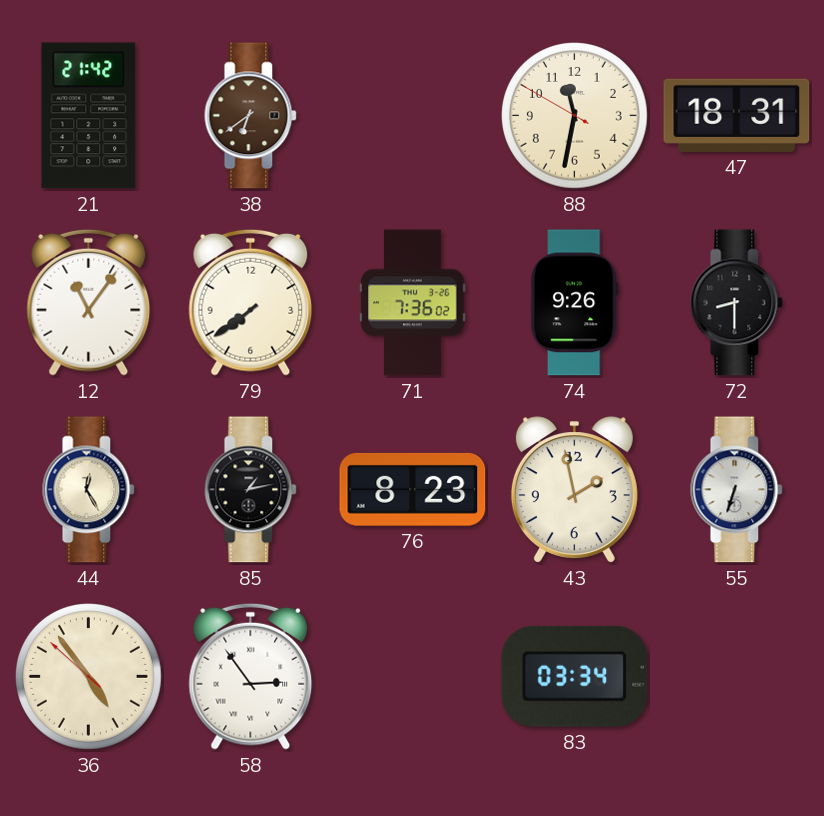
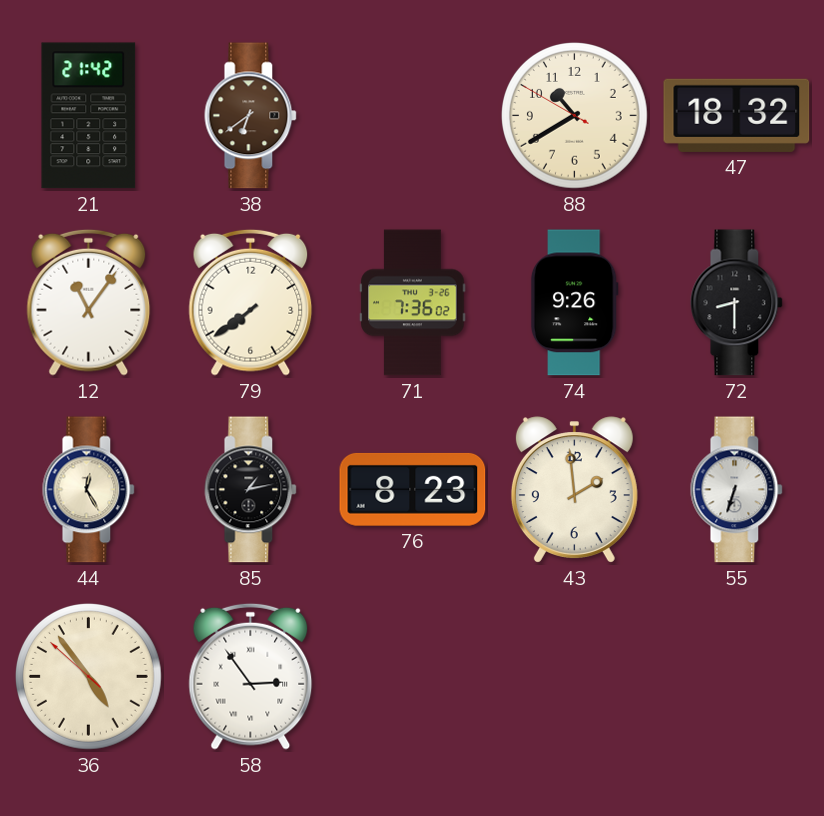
88: 11:31 -> 10:39
47: 18:31 -> 18:32
43: 1:58 -> 1:59
83: 03:34 -> none
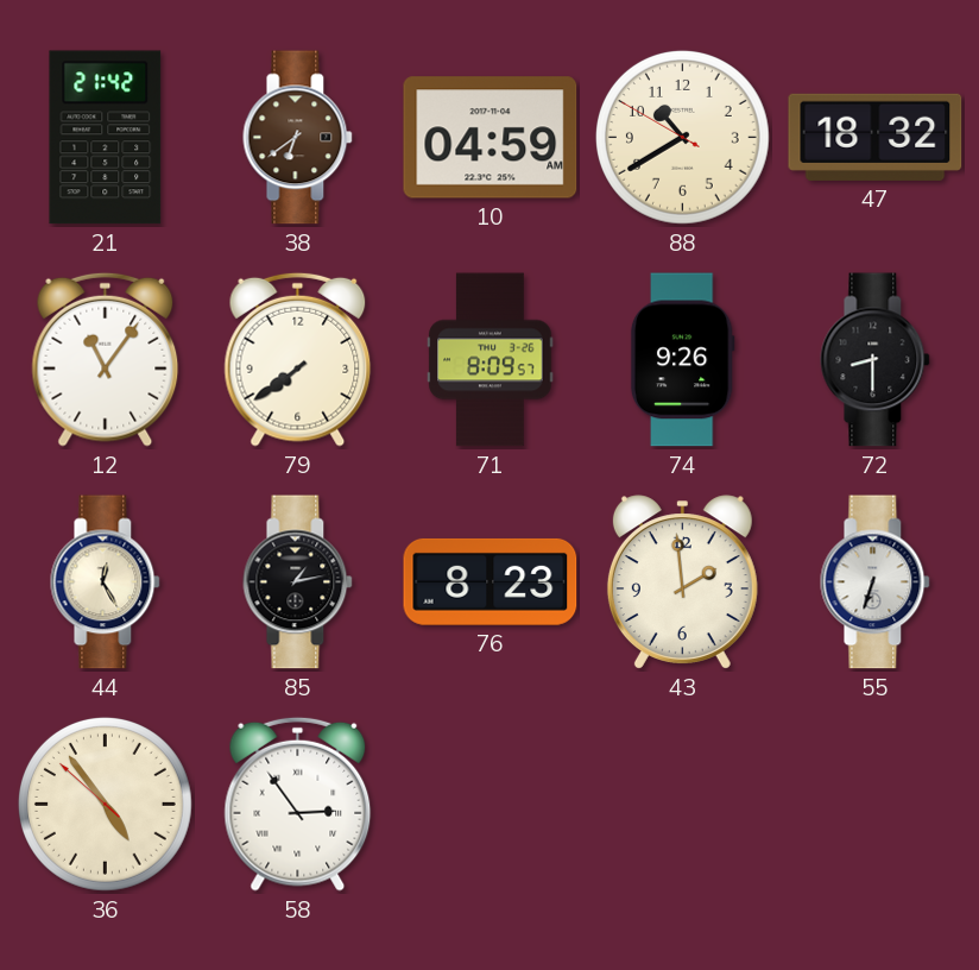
10: none -> 04:59
71: 7:36 -> 8:09
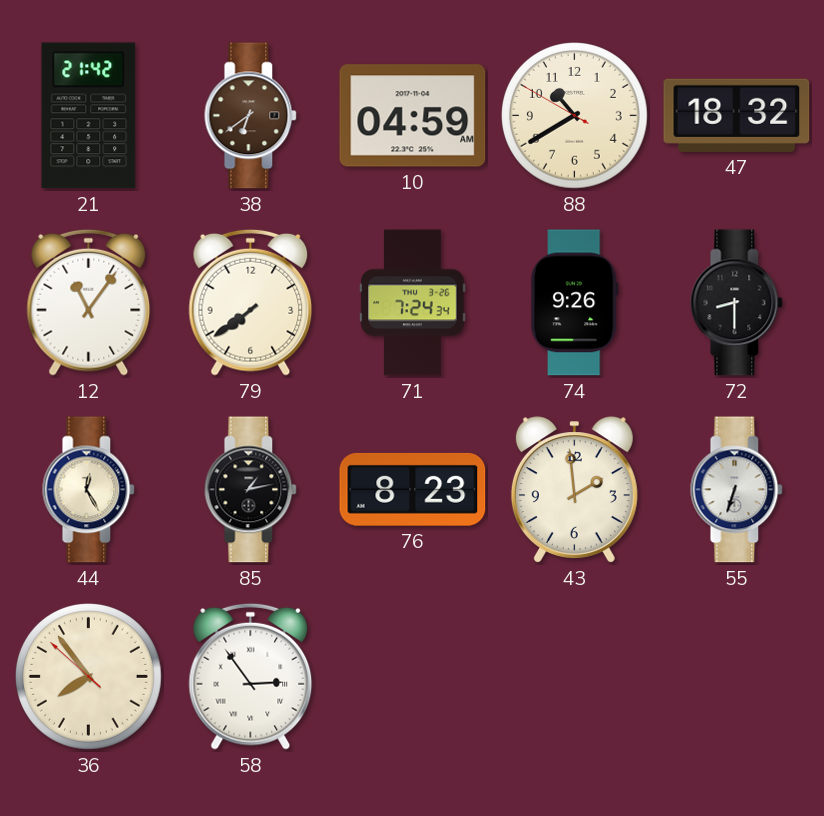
71: 8:09 -> 7:24
36: 4:53 -> 7:53
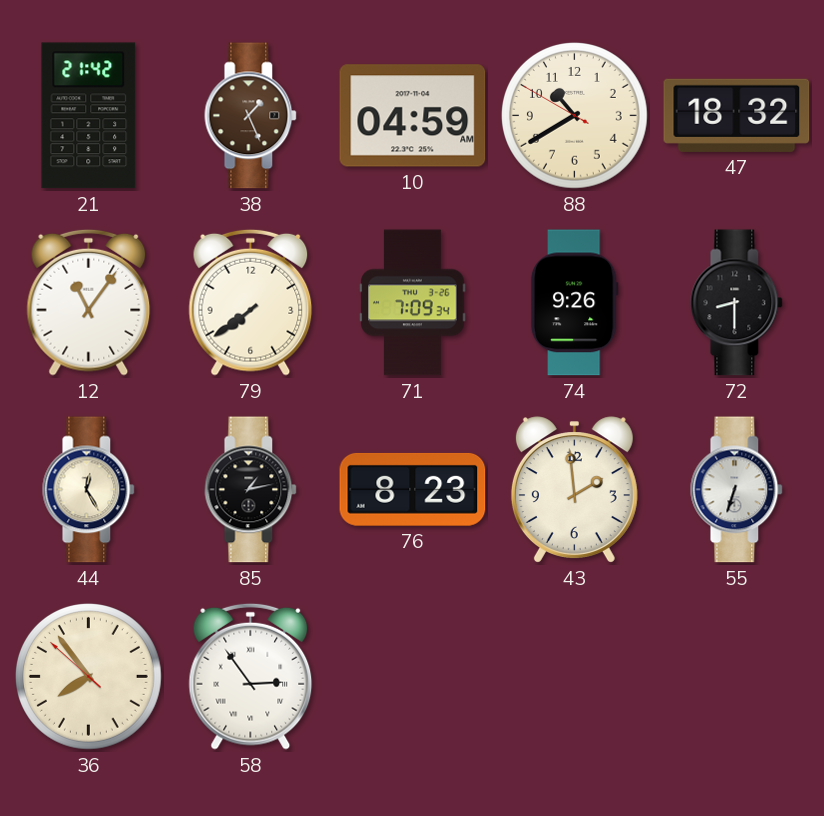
38: 6:39 -> 1:26
71: 7:24 -> 7:09
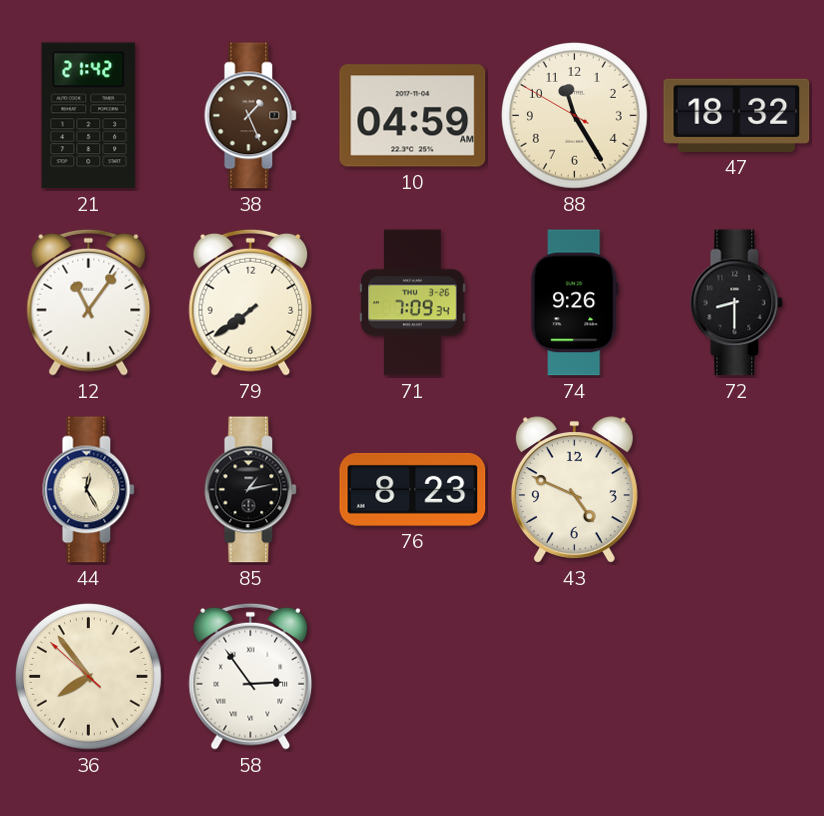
88: 10:39 -> 11:24
43: 1:59 -> 4:49
55: 6:33 -> none
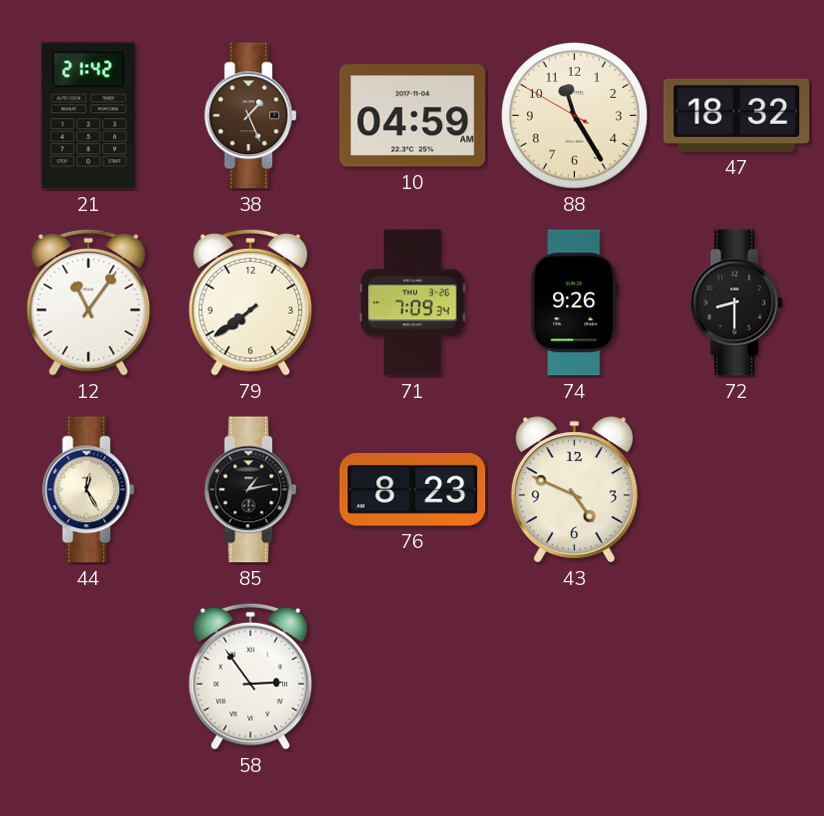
36: 7:53 -> none
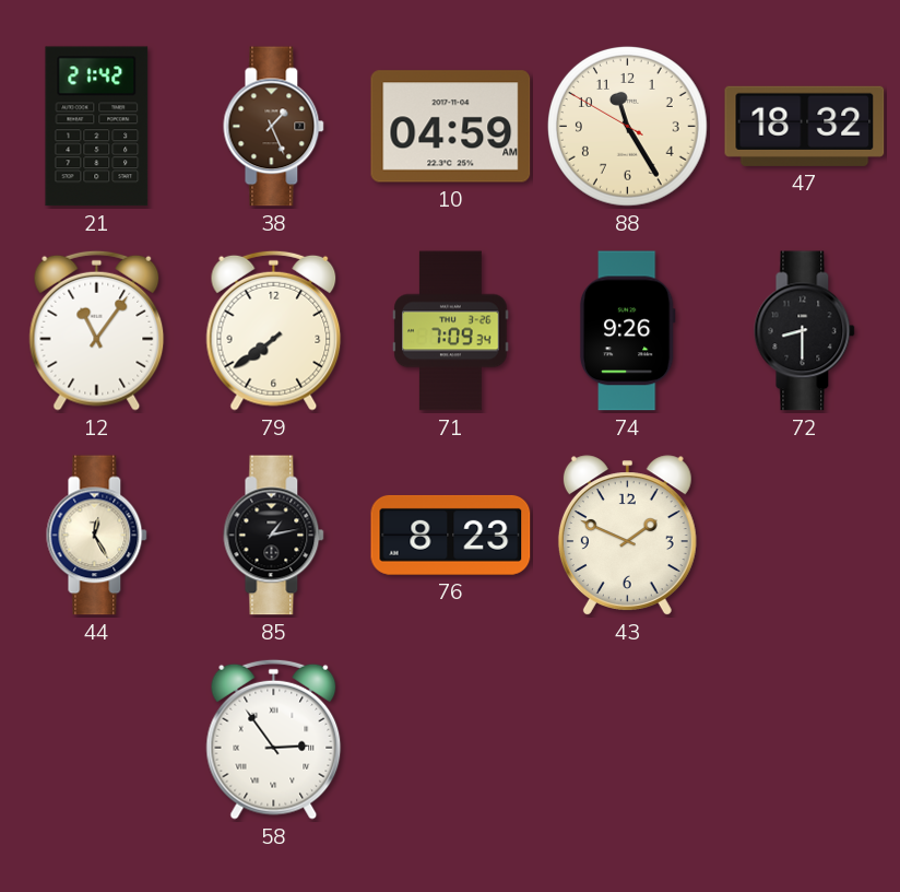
43: 4:49 -> 1:49
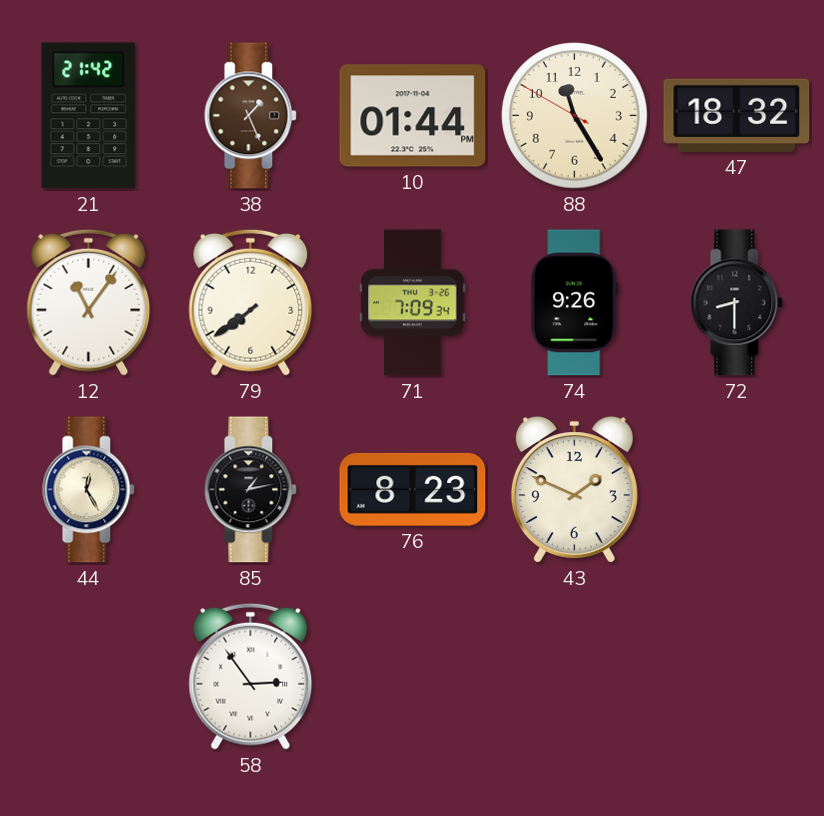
10: 04:59 -> 01:44
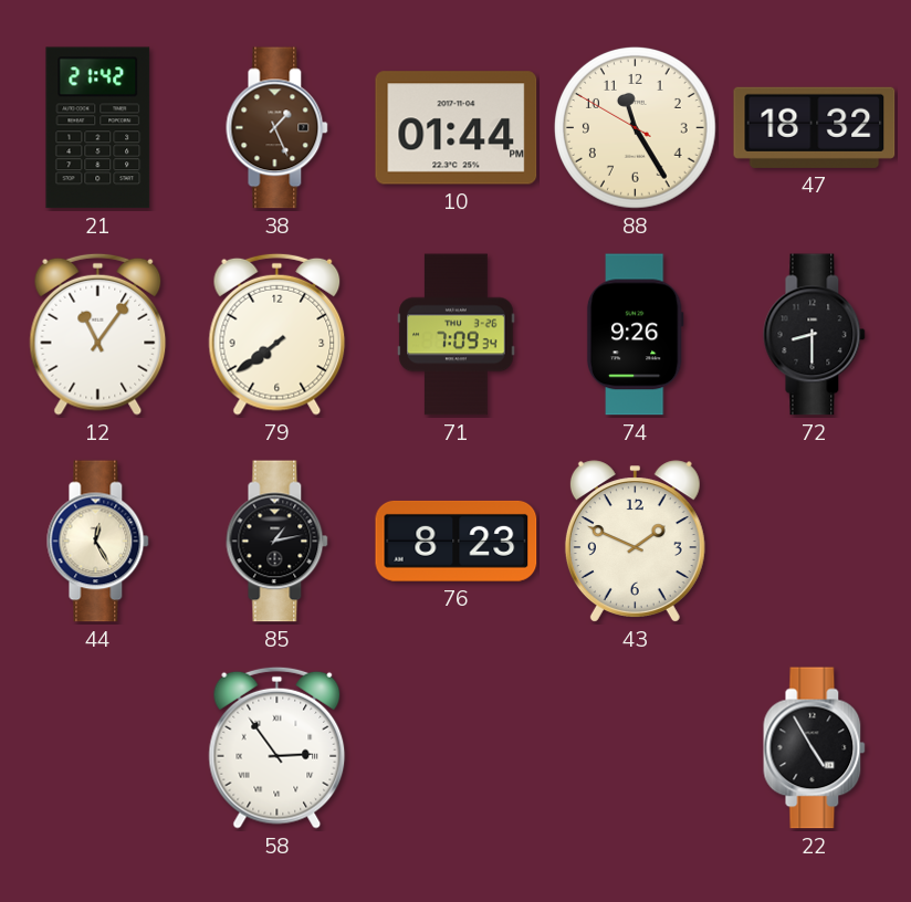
22: none -> 4:55
